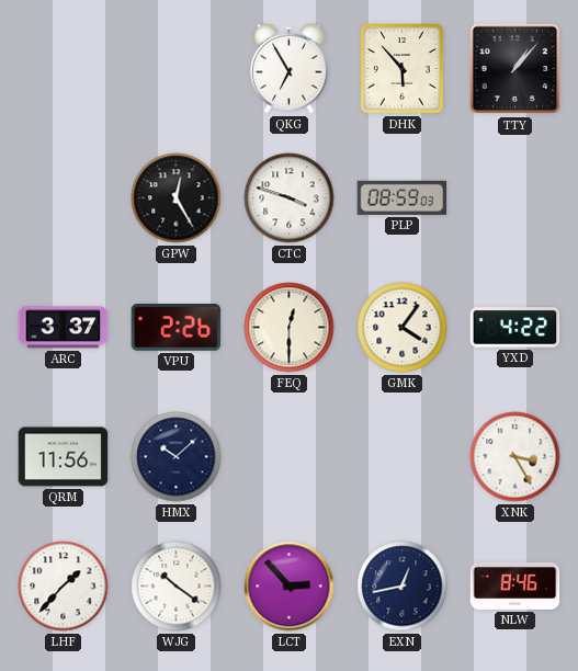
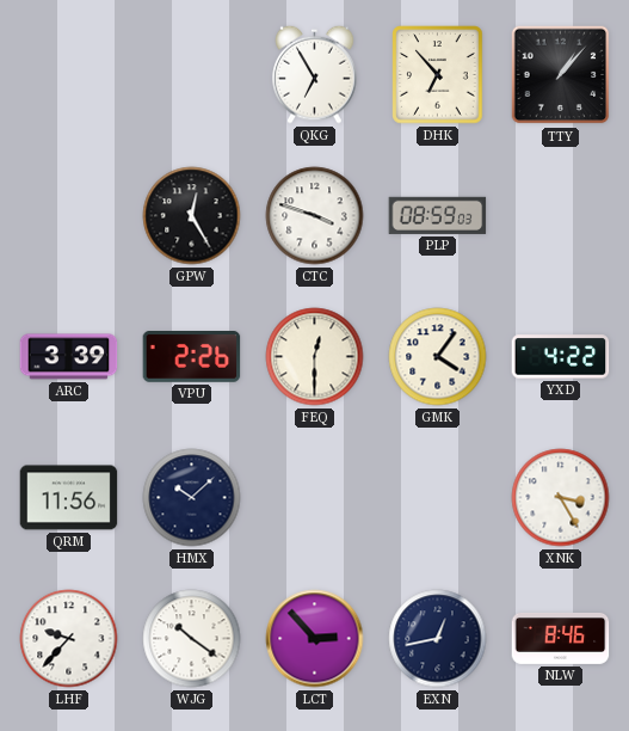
DHK: 5:53 -> 6:53
ARC: 3:37 -> 3:39
LHF: 1:37 -> 9:37
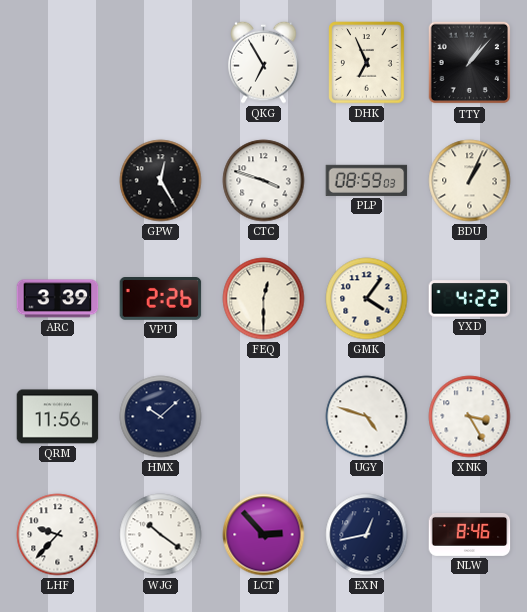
DHK: 6:53 -> 6:56
BDU: none -> 1:04
UGY: none -> 4:48
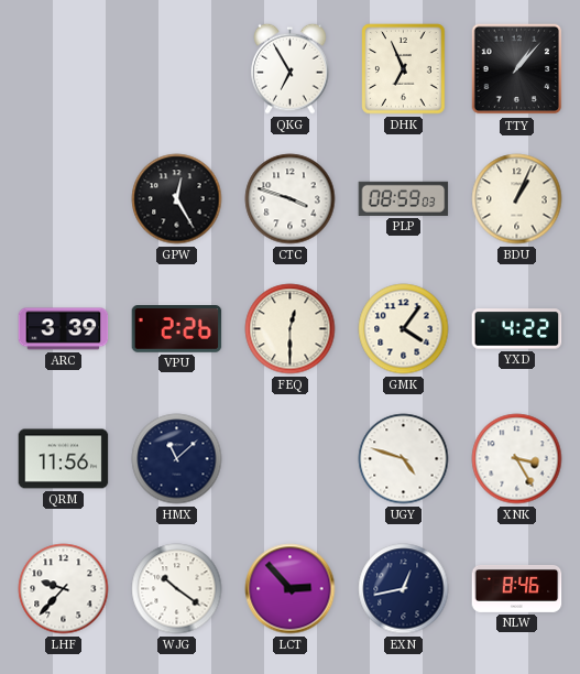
HMX: 10:08 -> 11:08
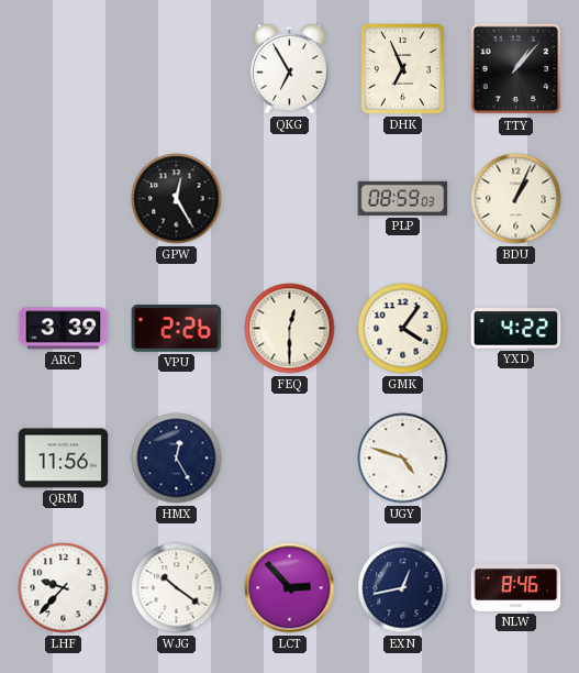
CTC: 3:48 -> none
HMX: 11:08 -> 12:25
XNK: 3:25 -> none
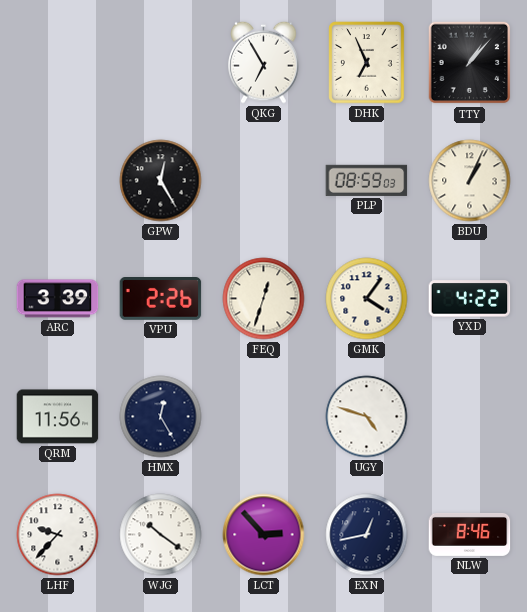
FEQ: 12:30 -> 12:33
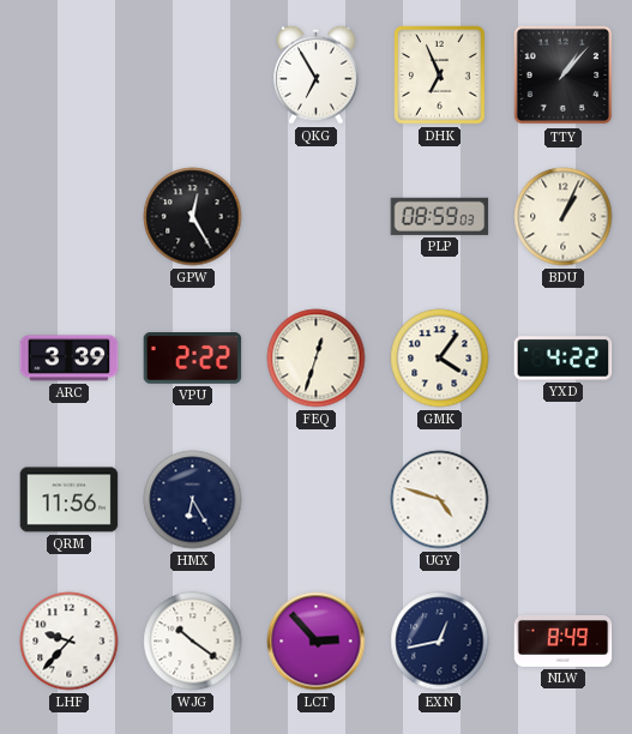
VPU: 2:26 -> 2:22
HMX: 12:25 -> 6:25
NLW: 8:46 -> 8:49
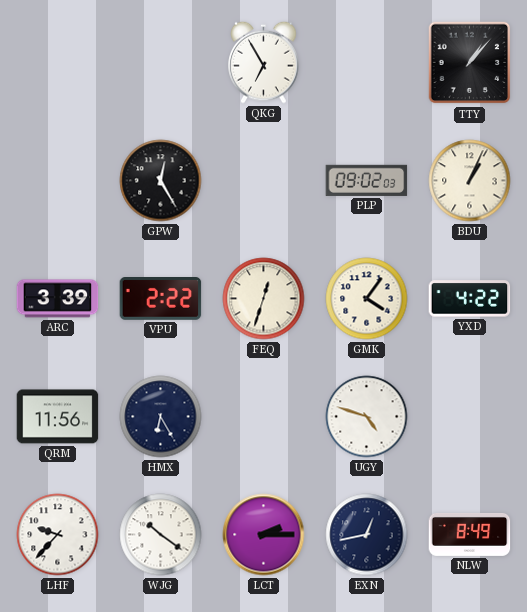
DHK: 6:56 -> none
PLP: 08:59 -> 09:02
LCT: 2:53 -> 2:15
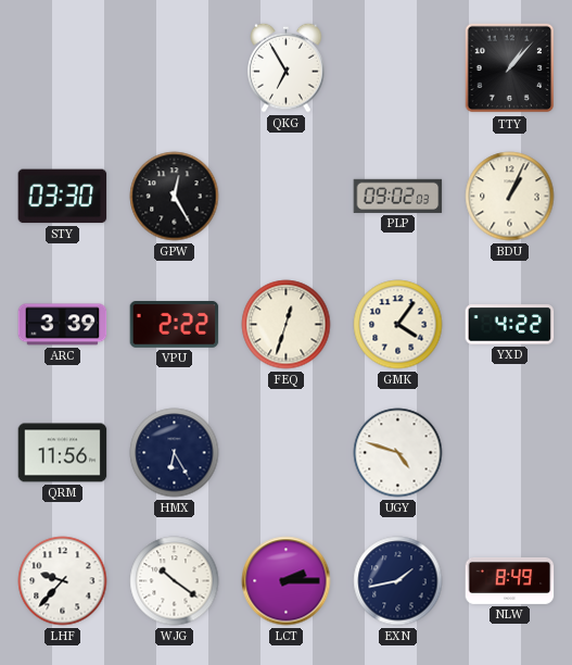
STY: none -> 03:30
EXN: 12:43 -> 1:43
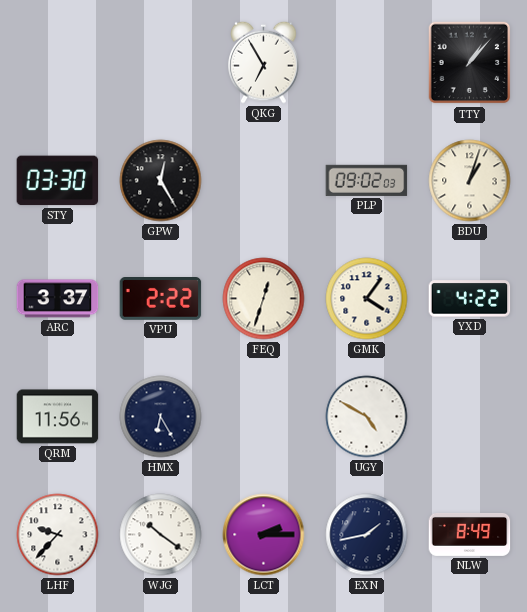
BDU: 1:04 -> 1:03
ARC: 3:39 -> 3:37
UGY: 4:48 -> 4:50
